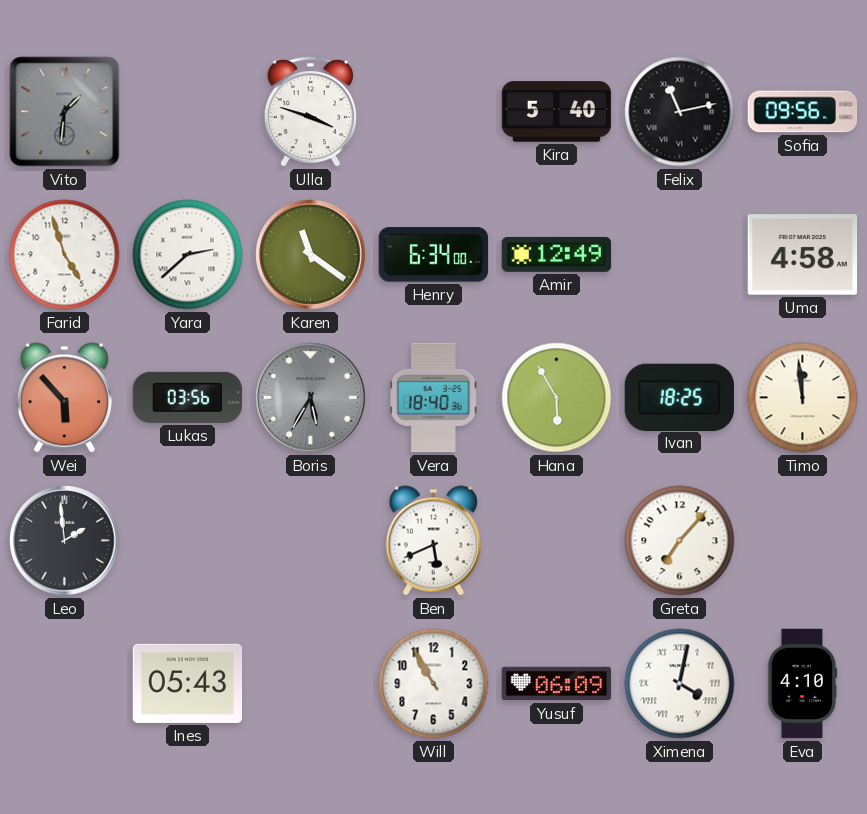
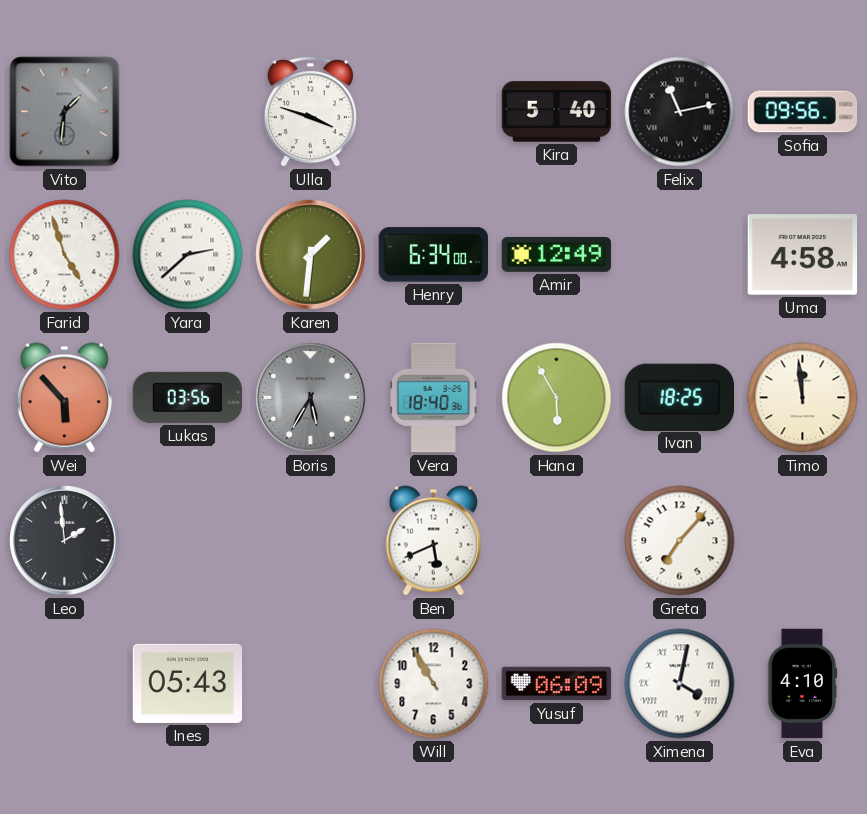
Karen: 11:21 -> 1:31
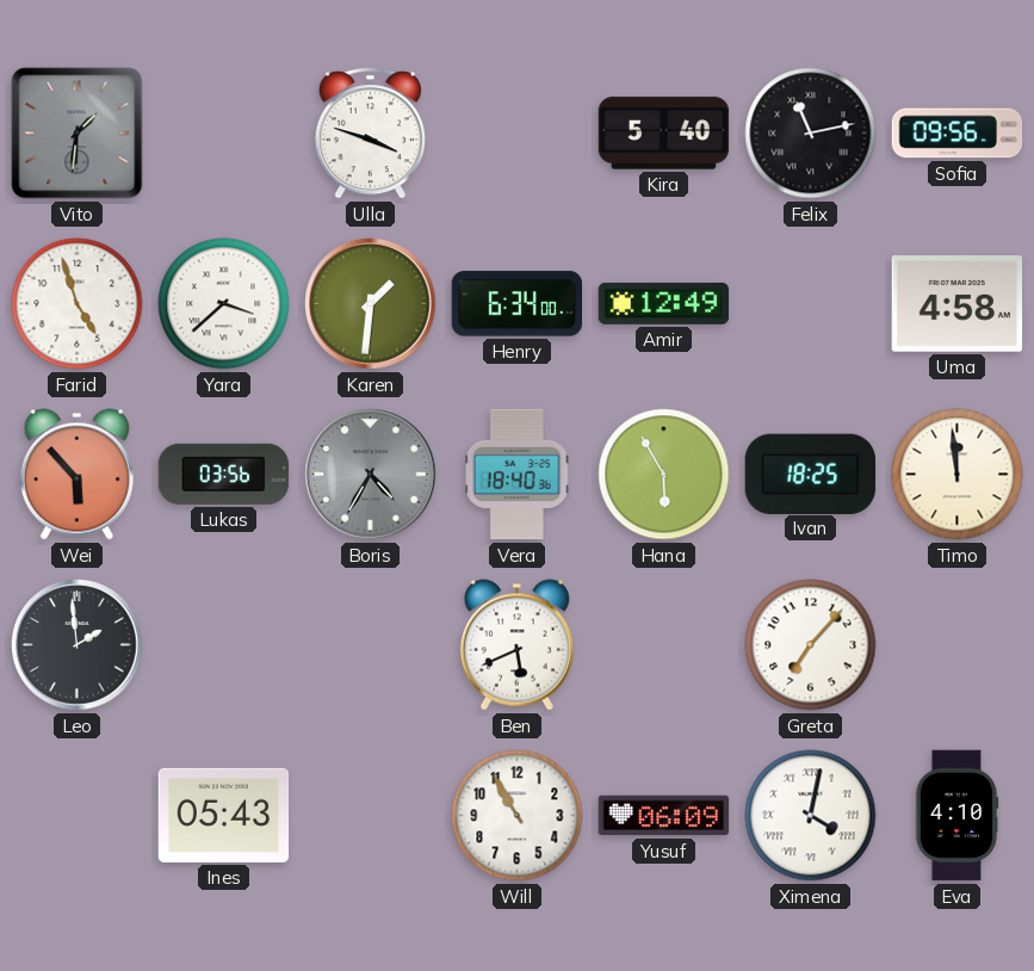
Yara: 2:38 -> 3:38
Boris: 5:35 -> 4:35
